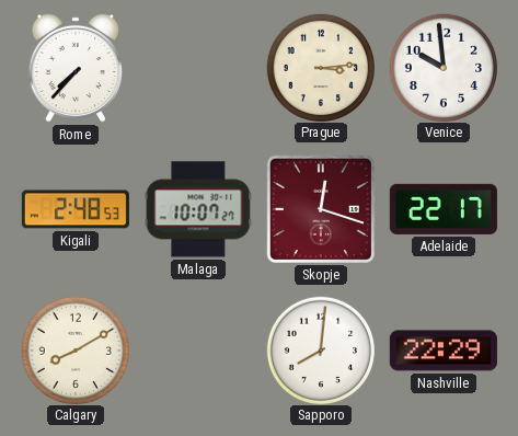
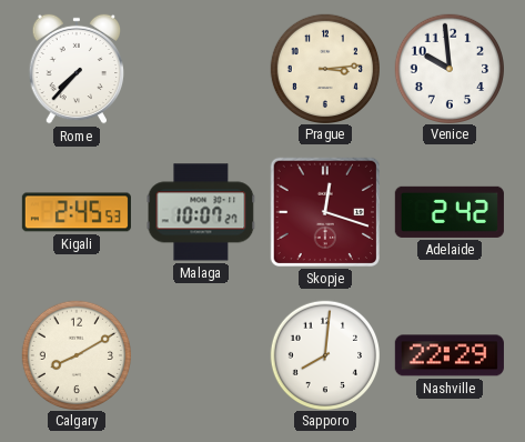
Kigali: 2:48 -> 2:45
Adelaide: 22:17 -> 2:42
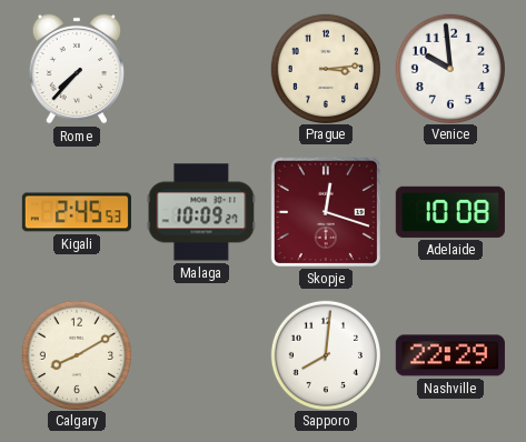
Malaga: 10:07 -> 10:09
Adelaide: 2:42 -> 10:08
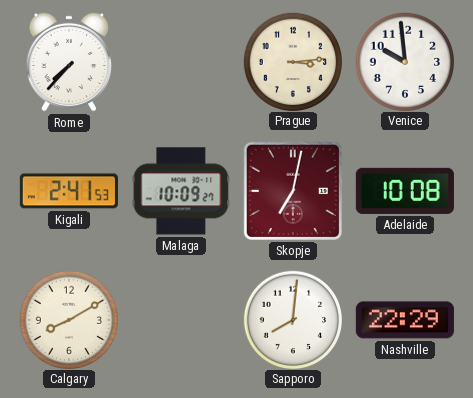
Kigali: 2:45 -> 2:41
Skopje: 12:18 -> 7:02
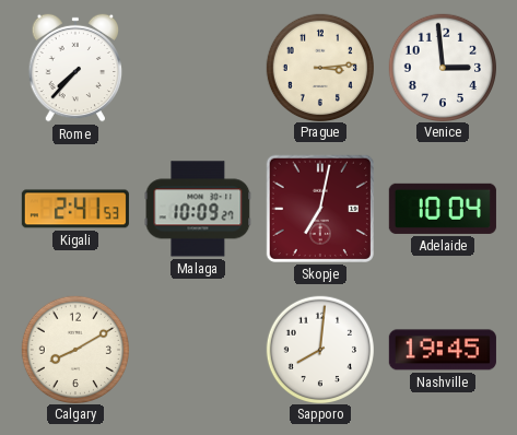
Venice: 9:59 -> 2:59
Adelaide: 10:08 -> 10:04
Nashville: 22:29 -> 19:45
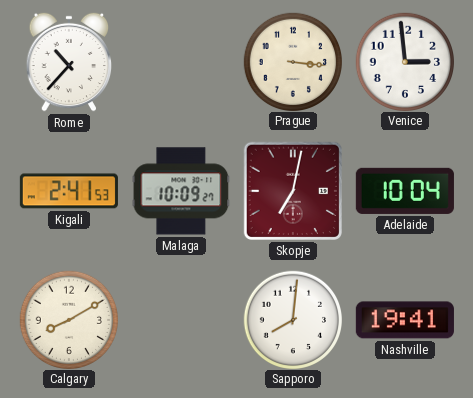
Rome: 7:37 -> 10:37
Prague: 3:14 -> 3:16
Nashville: 19:45 -> 19:41
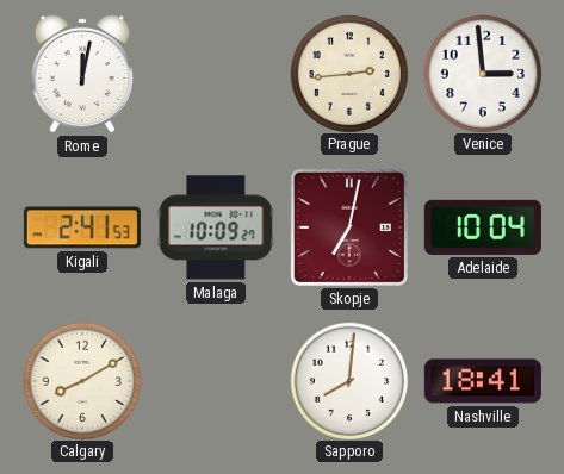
Rome: 10:37 -> 12:02
Prague: 3:16 -> 2:44
Nashville: 19:41 -> 18:41
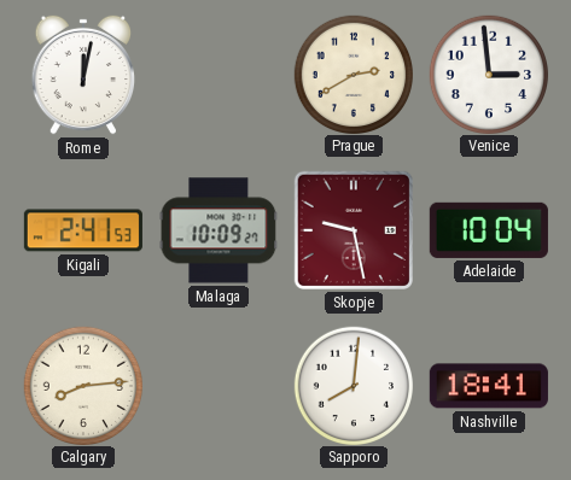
Prague: 2:44 -> 2:40
Skopje: 7:02 -> 9:28
Calgary: 8:10 -> 8:14
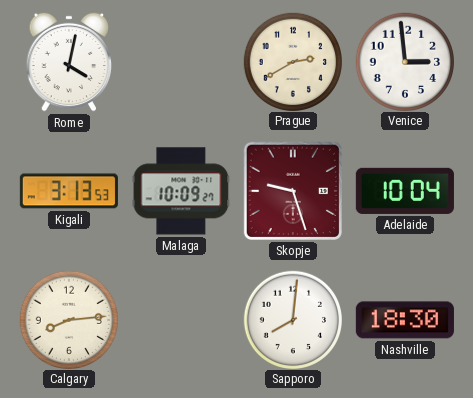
Rome: 12:02 -> 4:02
Kigali: 2:41 -> 3:13
Skopje: 9:28 -> 9:27
Nashville: 18:41 -> 18:30
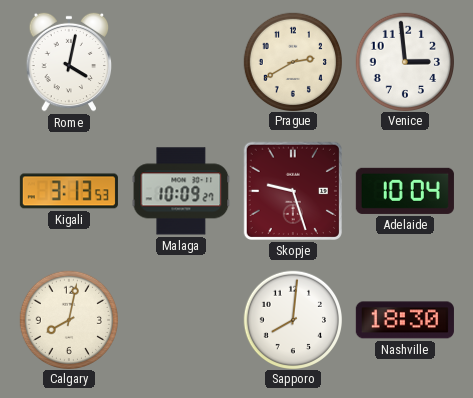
Calgary: 8:14 -> 8:02
